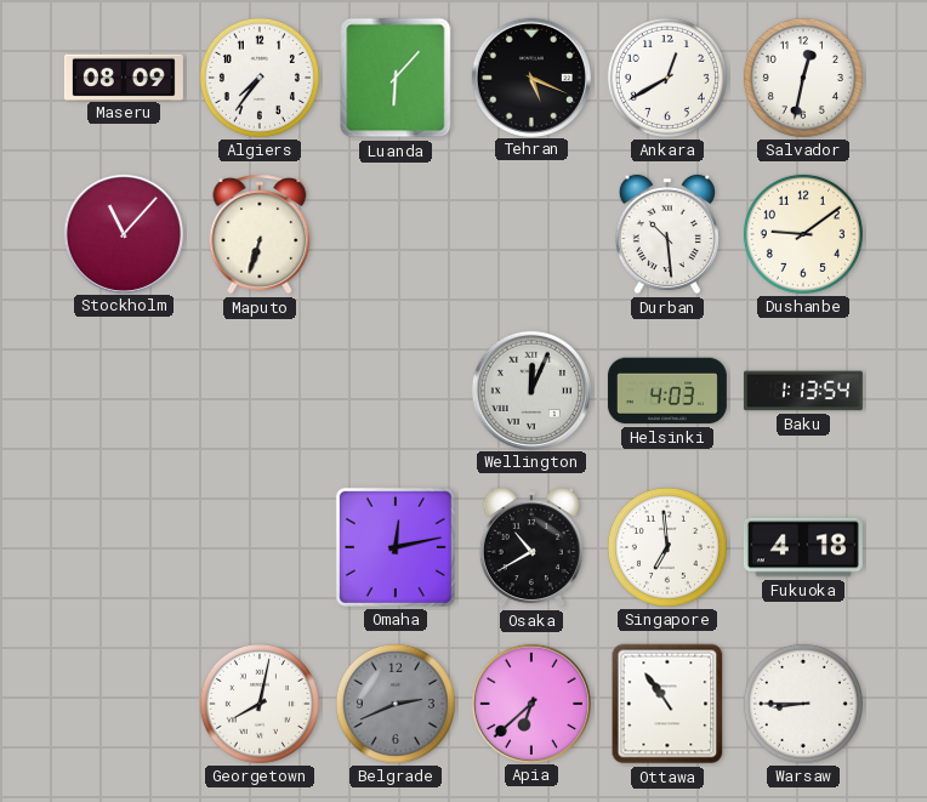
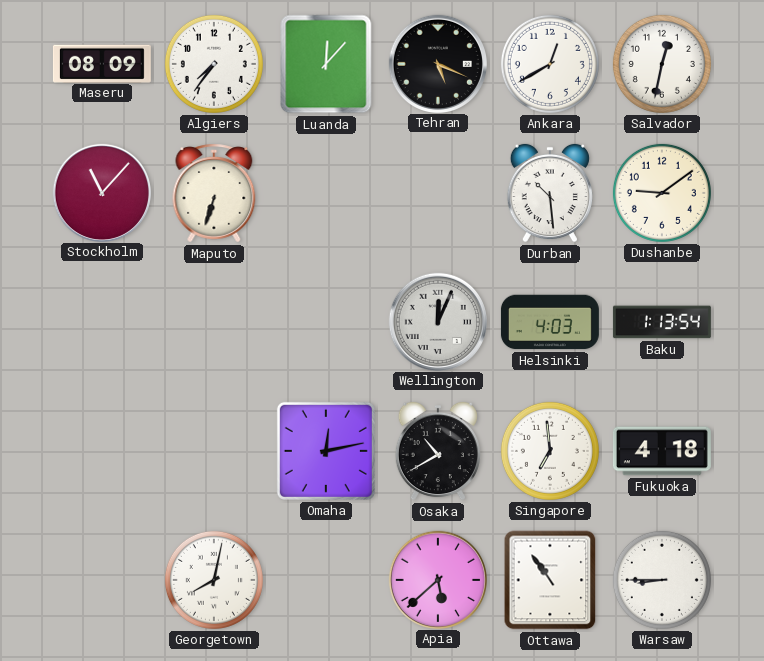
Luanda: 6:07 -> 12:07
Belgrade: 2:41 -> none
Apia: 6:38 -> 5:38
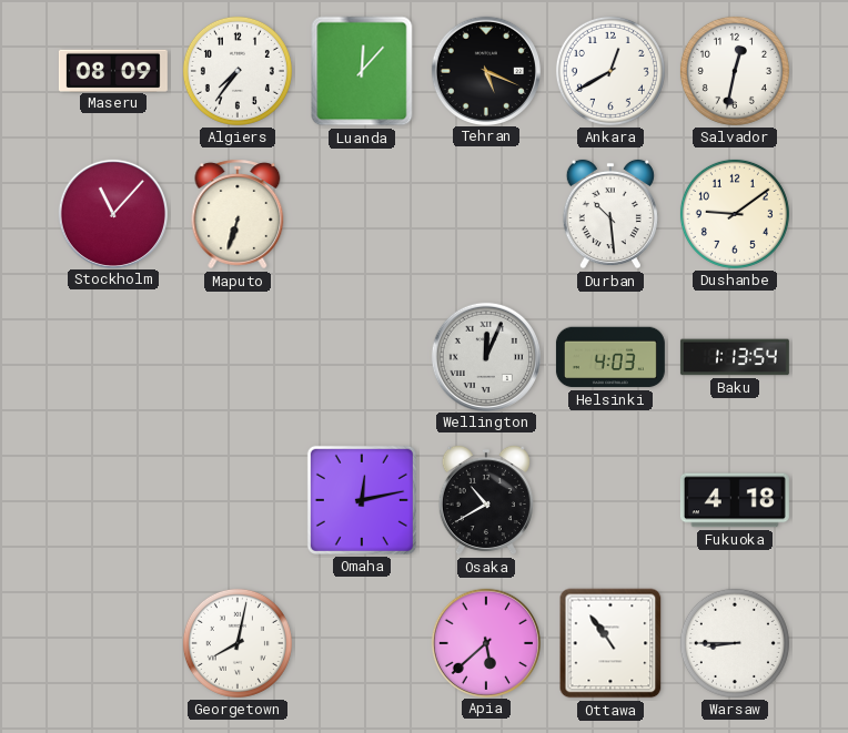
Singapore: 6:59 -> none
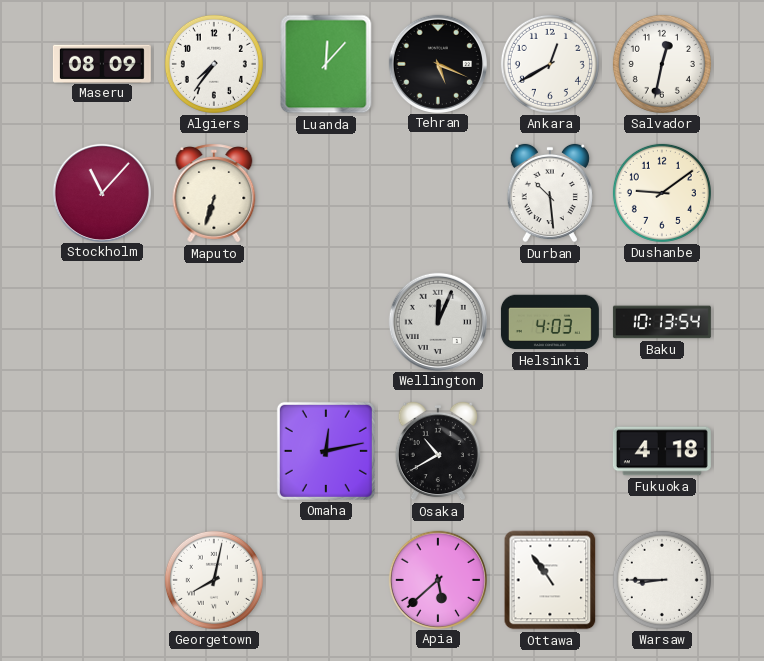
Baku: 1:13 -> 10:13
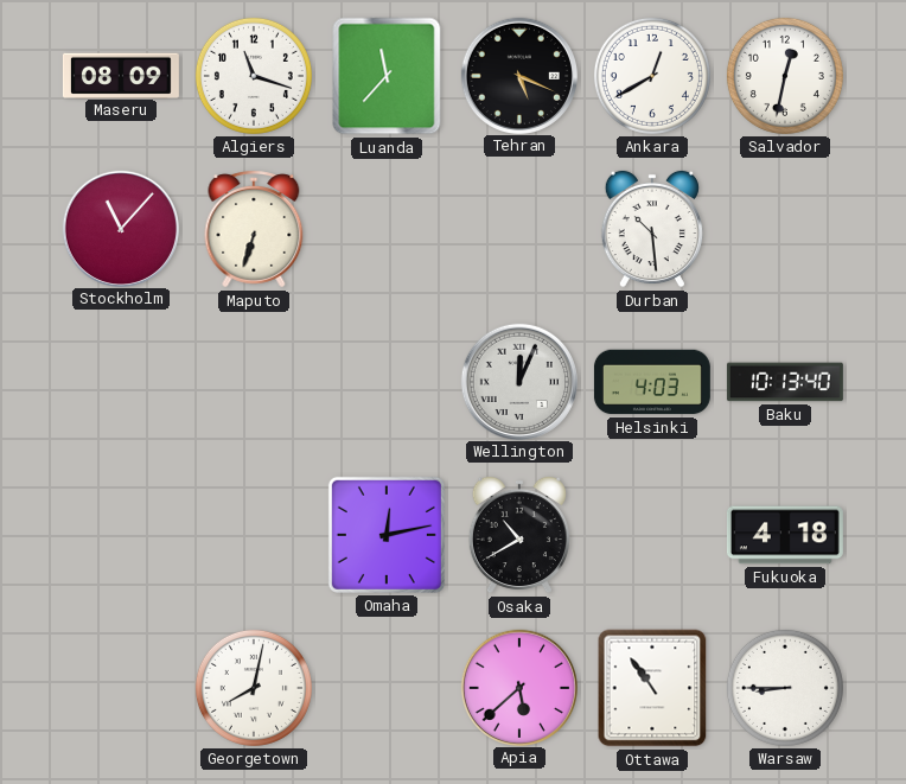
Algiers: 7:36 -> 11:18
Luanda: 12:07 -> 11:37
Dushanbe: 9:09 -> none
Baku: 10:13:54 -> 10:13:40
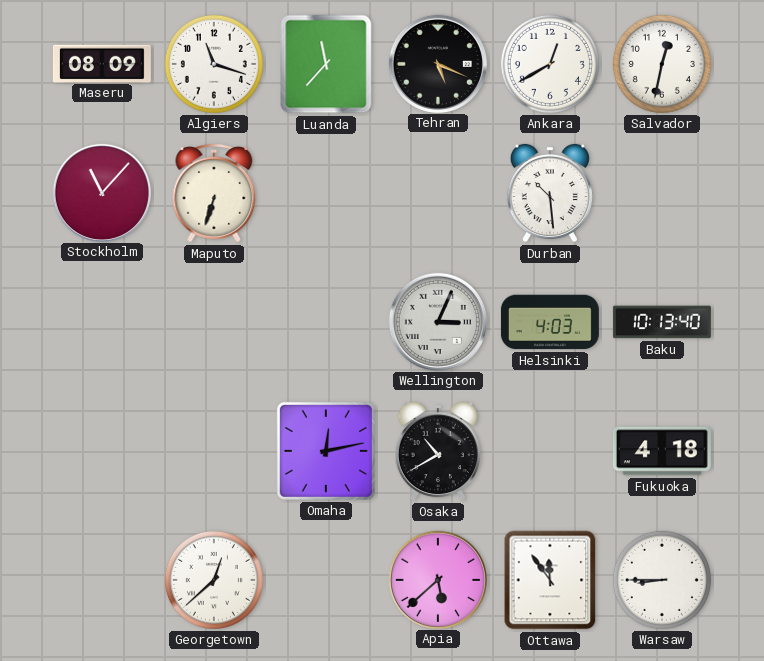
Wellington: 12:04 -> 3:04
Georgetown: 8:02 -> 12:38
Ottawa: 10:54 -> 11:54
